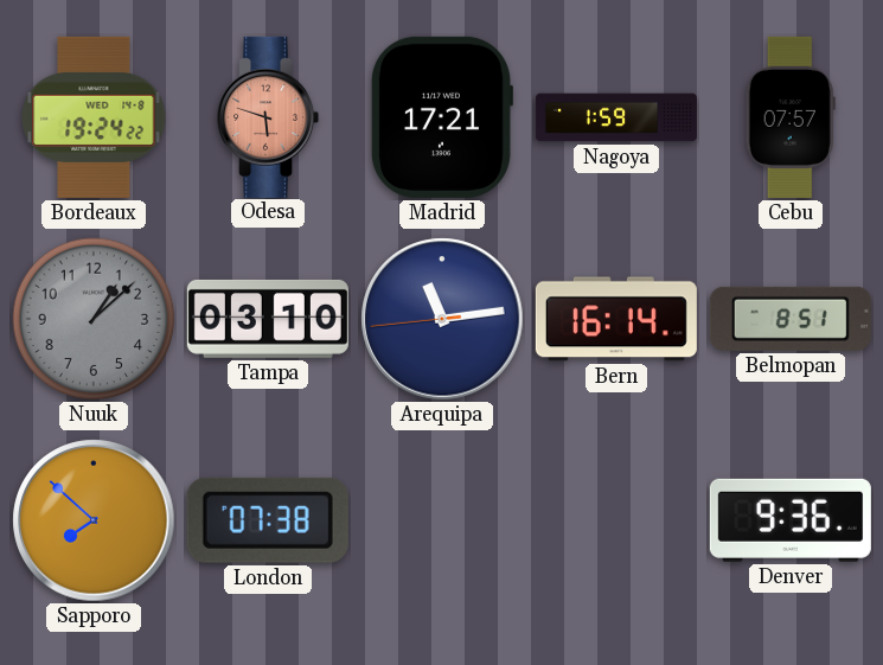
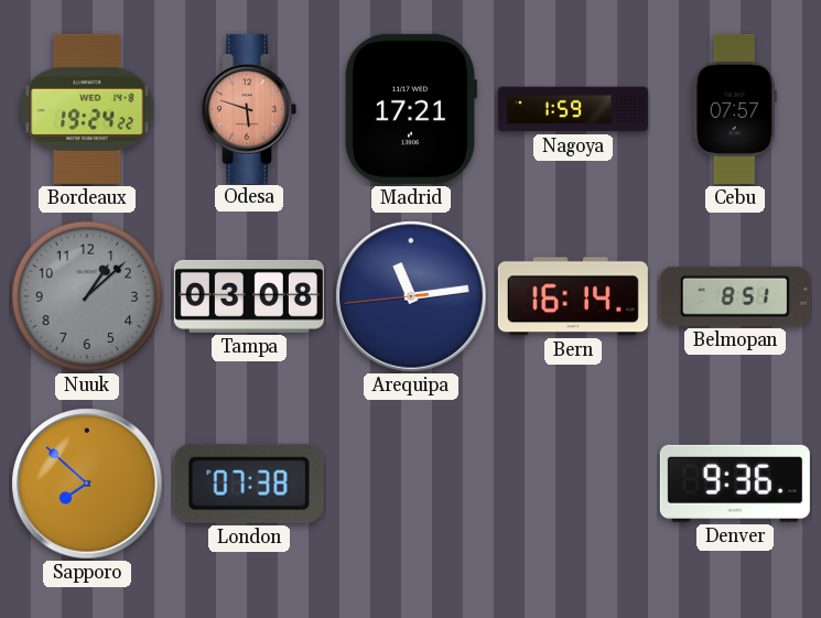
Tampa: 03:10 -> 03:08
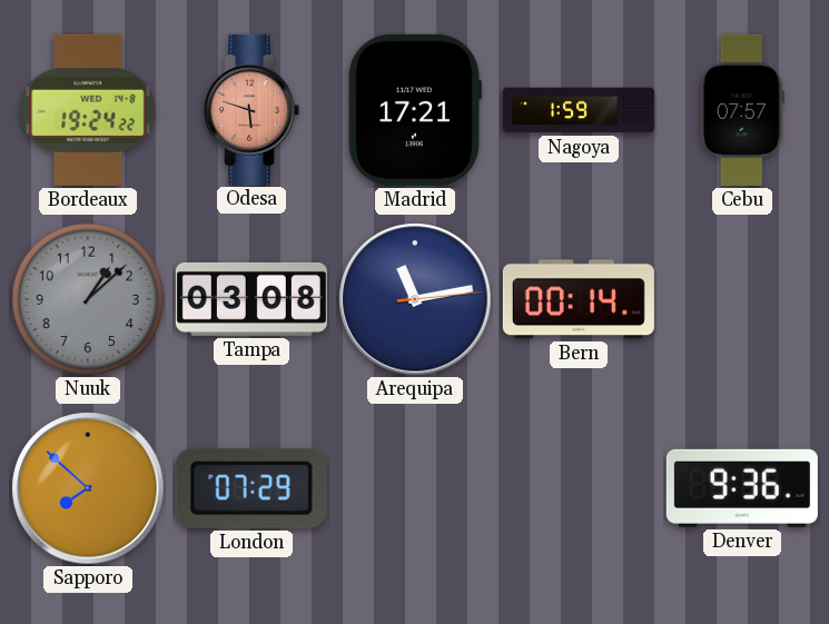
Arequipa: 11:13:44 -> 11:13:14
Bern: 16:14 -> 00:14
Belmopan: 8:51 -> none
London: 07:38 -> 07:29
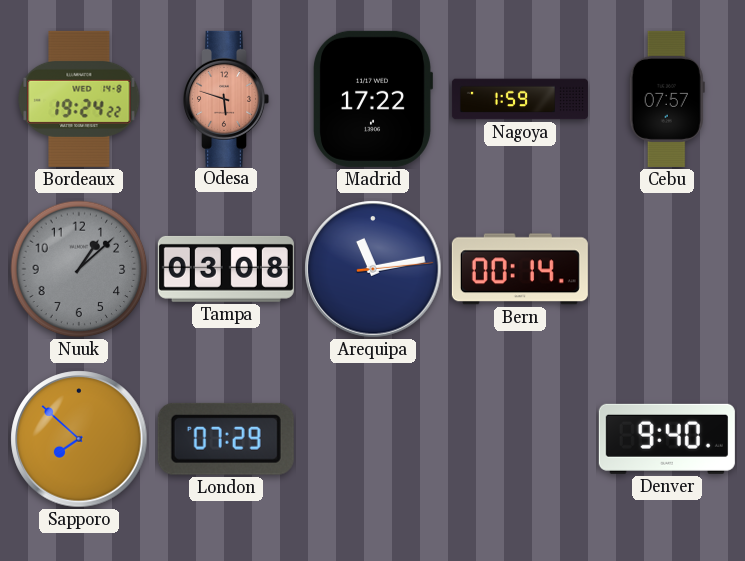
Madrid: 17:21 -> 17:22
Denver: 9:36 -> 9:40
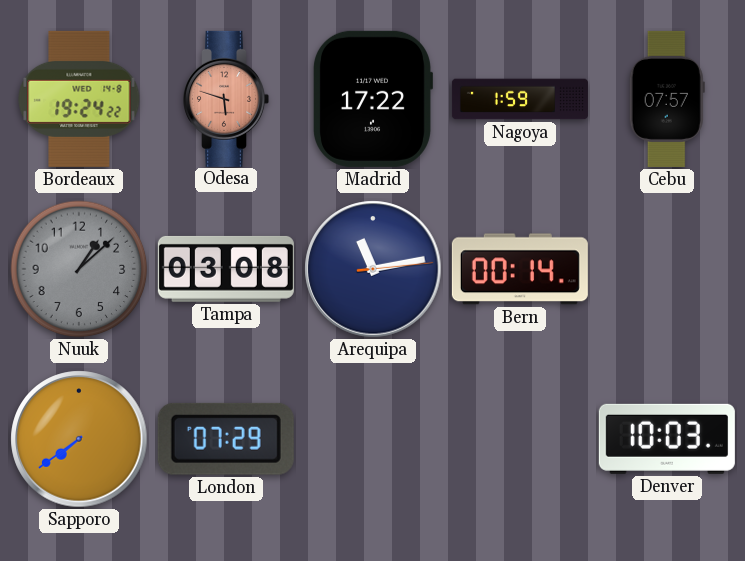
Sapporo: 7:52 -> 7:39
Denver: 9:40 -> 10:03
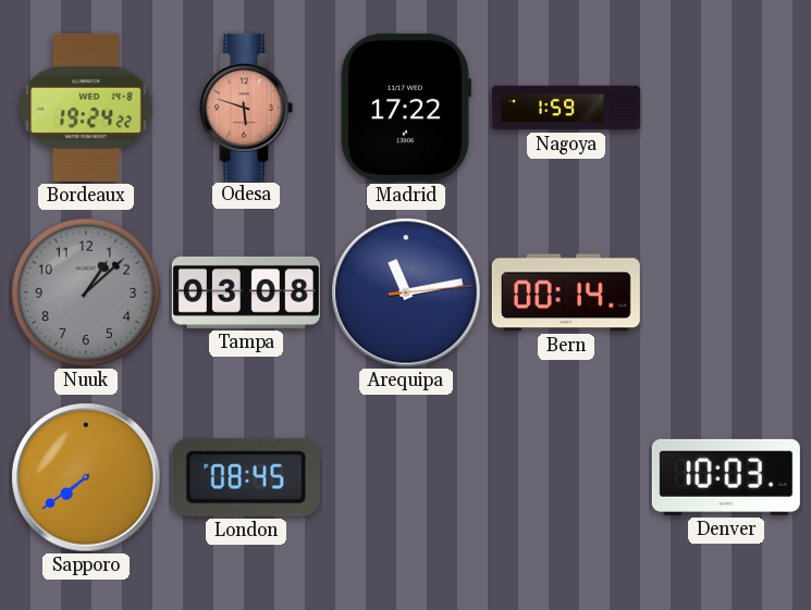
Cebu: 07:57 -> none
London: 07:29 -> 08:45
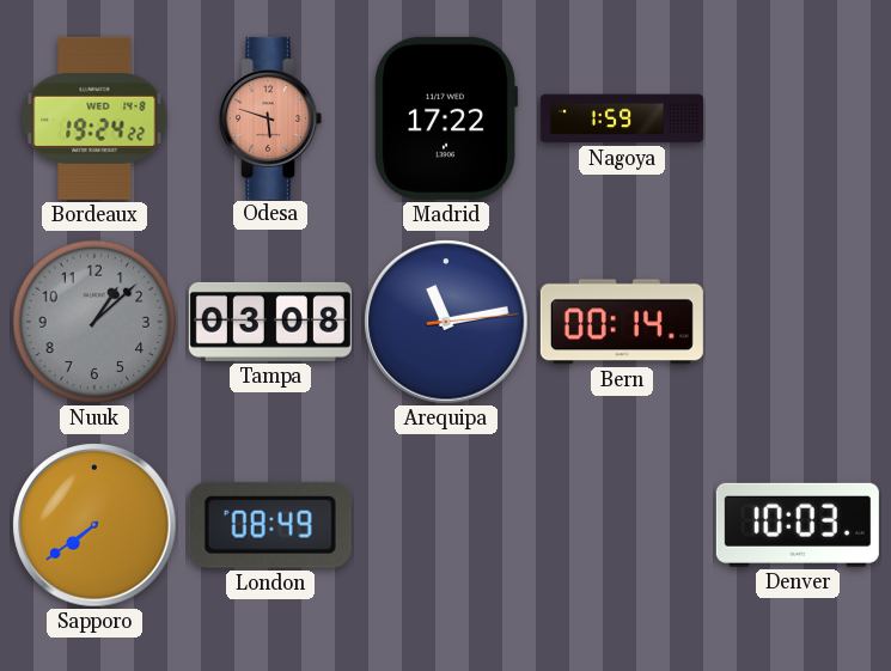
London: 08:45 -> 08:49
